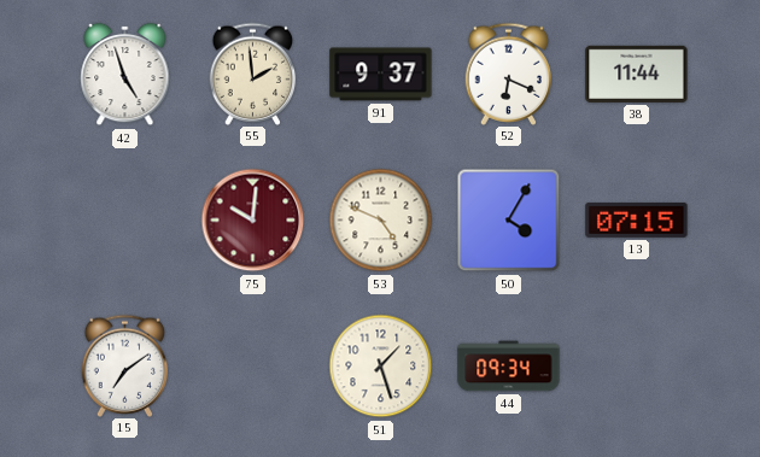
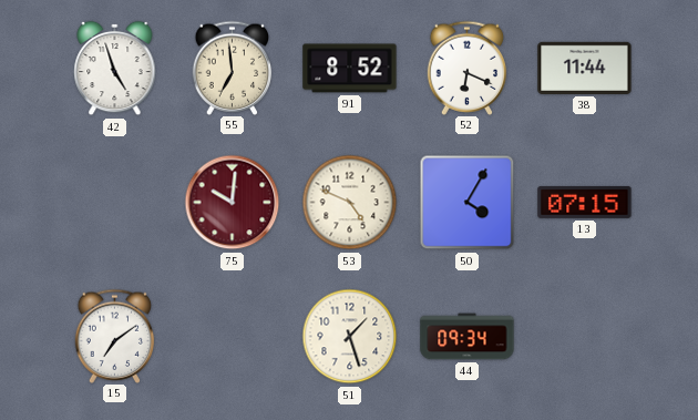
55: 1:59 -> 6:59
91: 9:37 -> 8:52
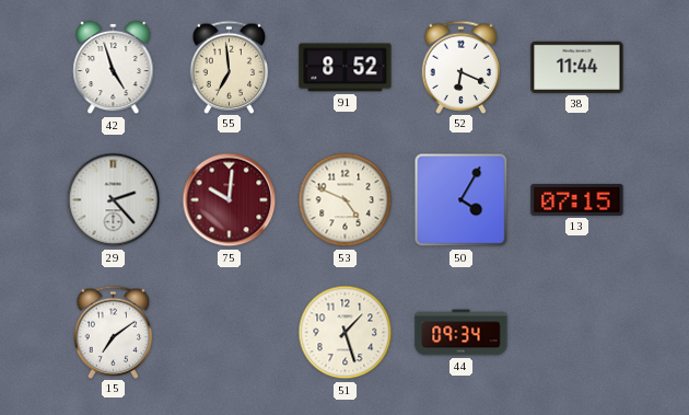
29: none -> 2:23
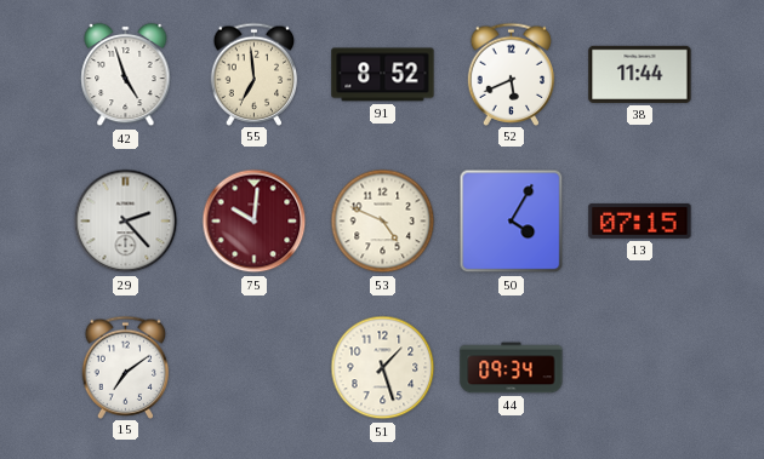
52: 6:19 -> 5:41
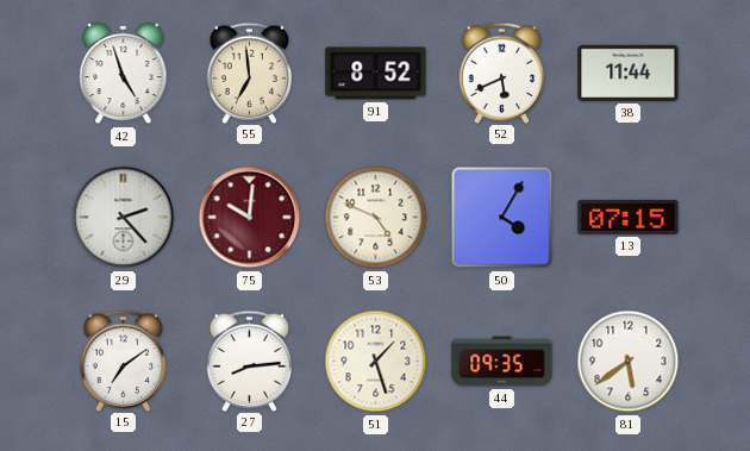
27: none -> 8:14
44: 09:34 -> 09:35
81: none -> 5:39
